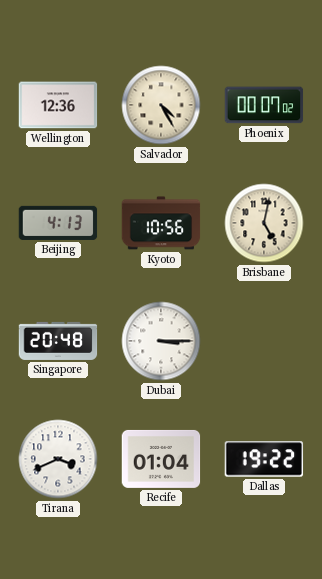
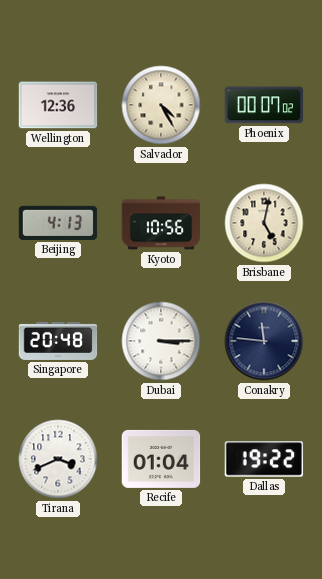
Conakry: none -> 11:46
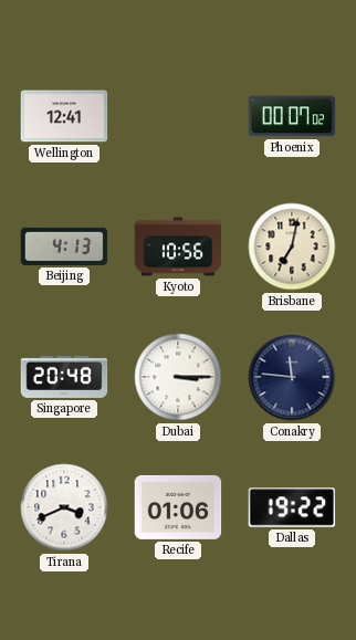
Wellington: 12:36 -> 12:41
Salvador: 4:25 -> none
Brisbane: 5:02 -> 7:02
Recife: 01:04 -> 01:06
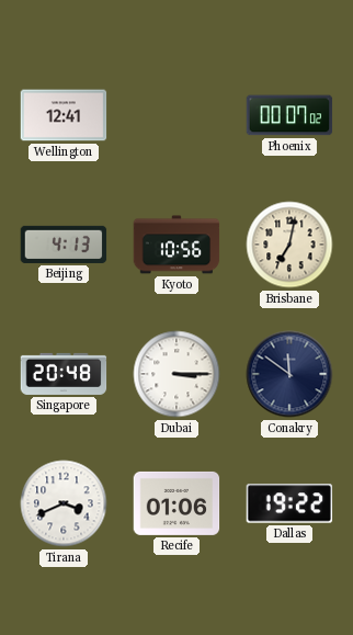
Conakry: 11:46 -> 11:51
